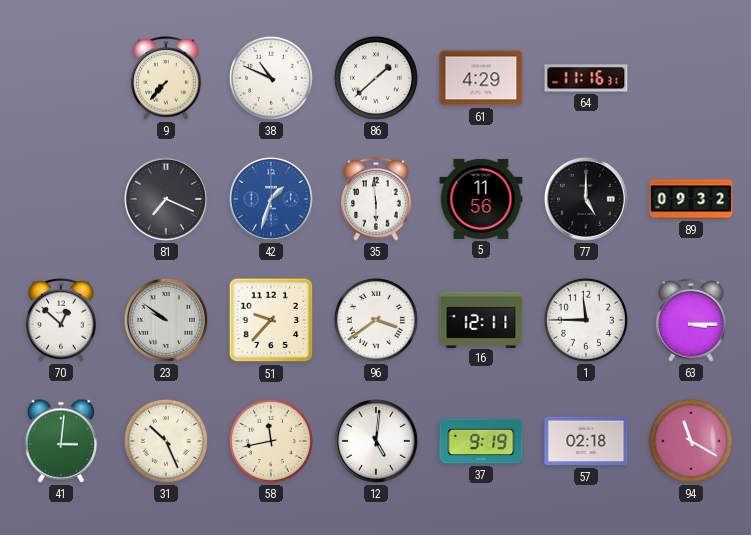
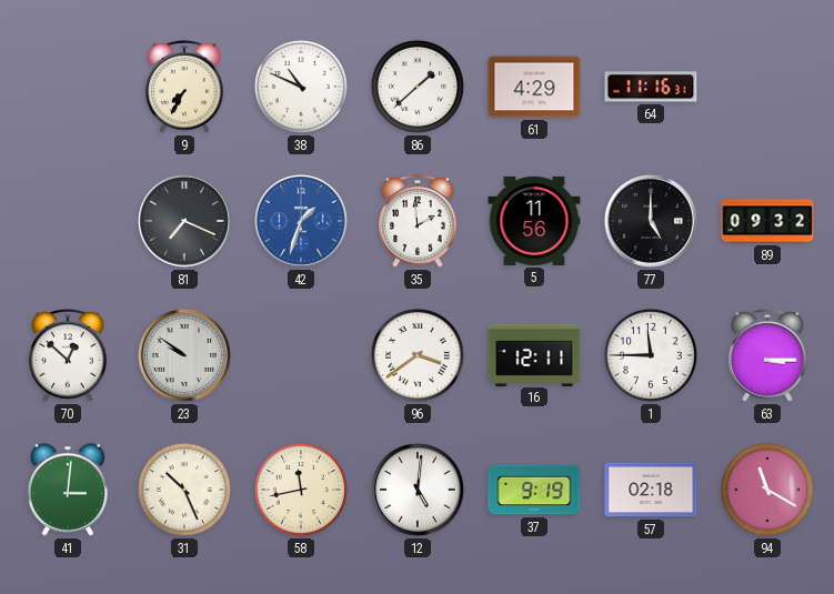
9: 7:37 -> 7:35
35: 5:59 -> 1:59
51: 9:37 -> none
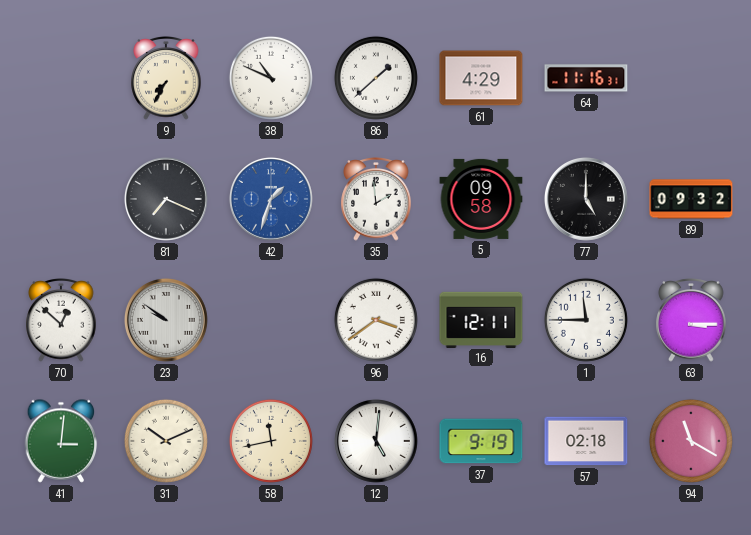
5: 11:56 -> 09:58
31: 10:26 -> 10:11
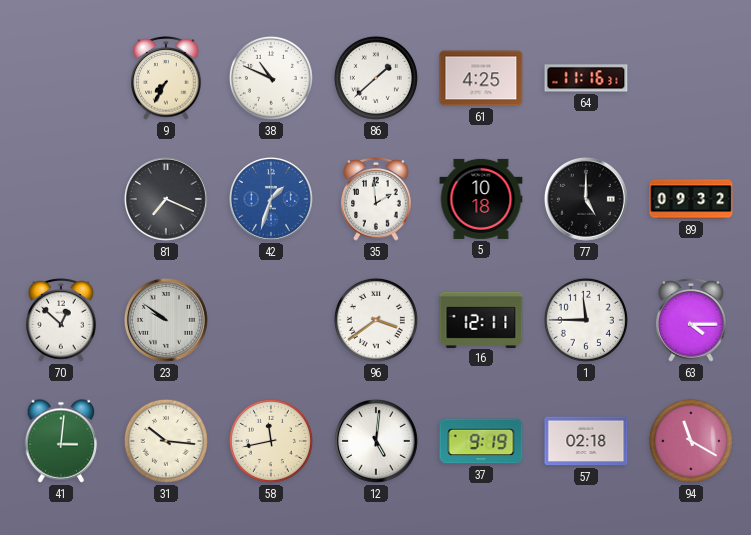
61: 4:29 -> 4:25
5: 09:58 -> 10:18
63: 3:15 -> 4:15
31: 10:11 -> 10:16
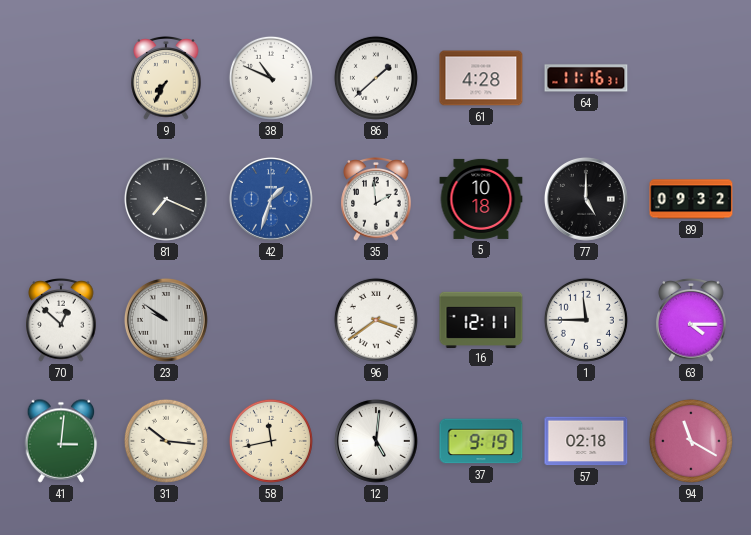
61: 4:25 -> 4:28
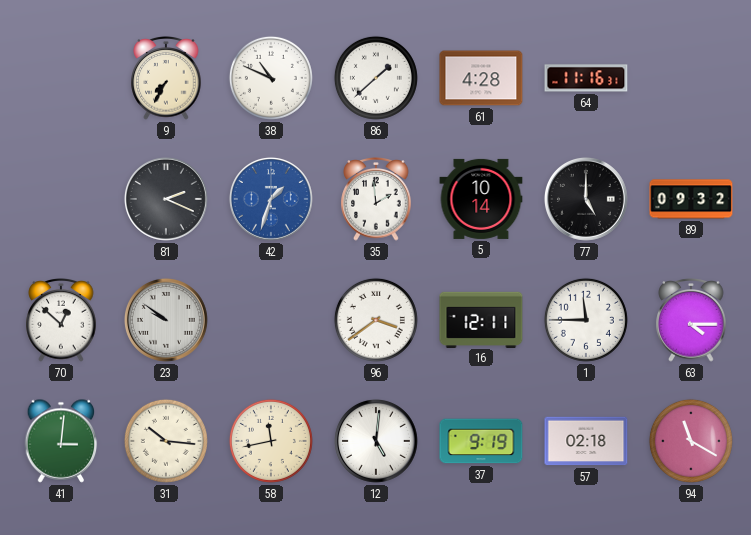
81: 7:19 -> 2:19
5: 10:18 -> 10:14
